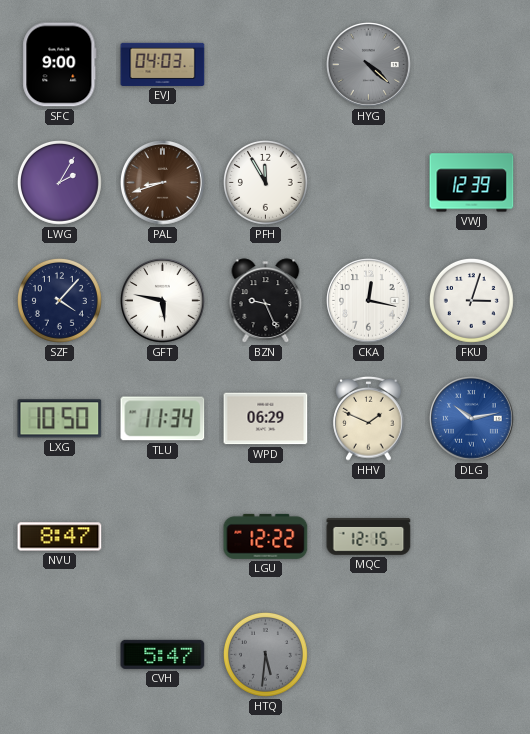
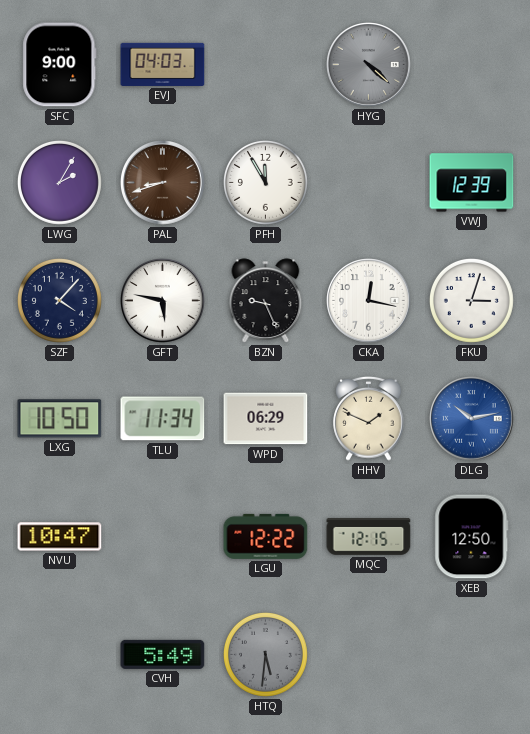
NVU: 8:47 -> 10:47
XEB: none -> 12:50
CVH: 5:47 -> 5:49
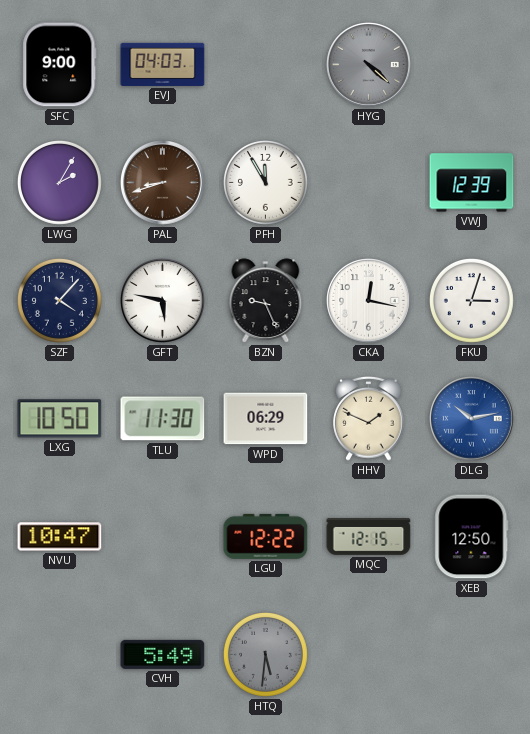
TLU: 11:34 -> 11:30
